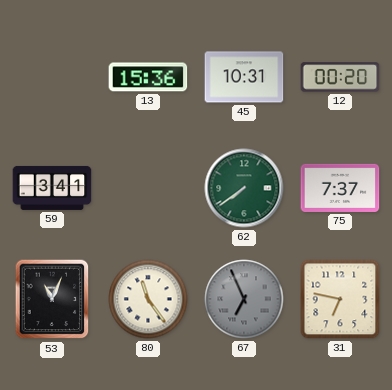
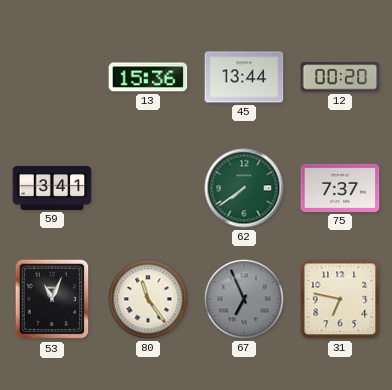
45: 10:31 -> 13:44
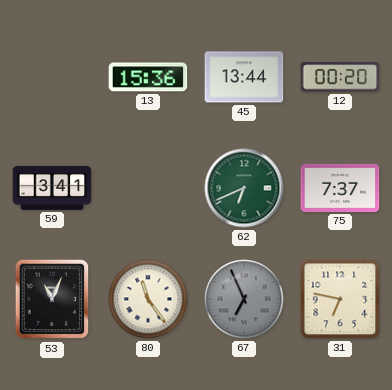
62: 7:39 -> 6:41
